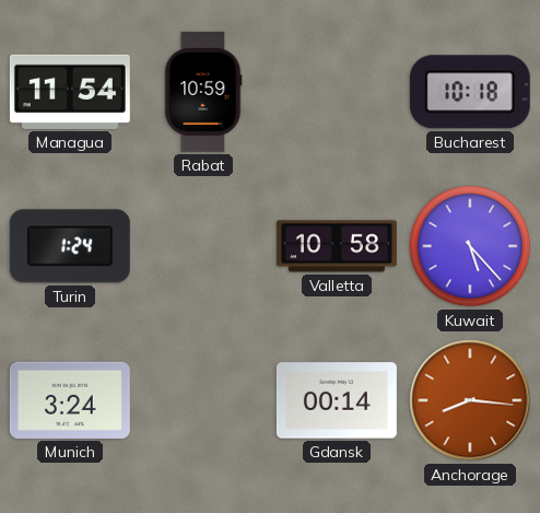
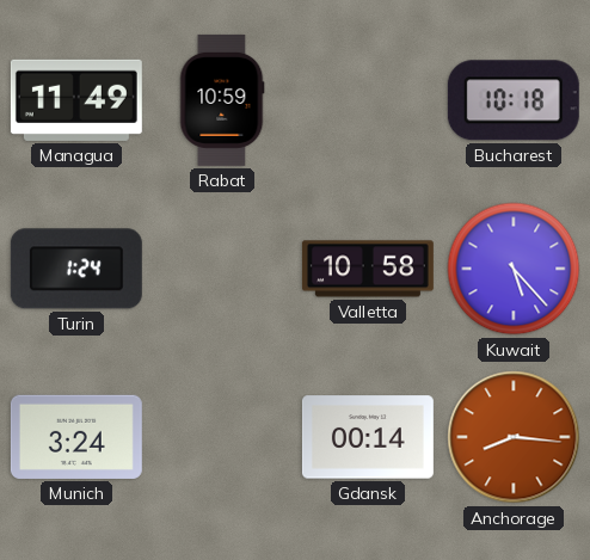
Managua: 11:54 -> 11:49
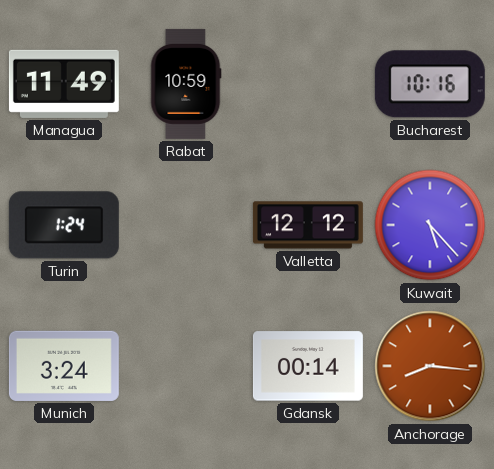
Bucharest: 10:18 -> 10:16
Valletta: 10:58 -> 12:12
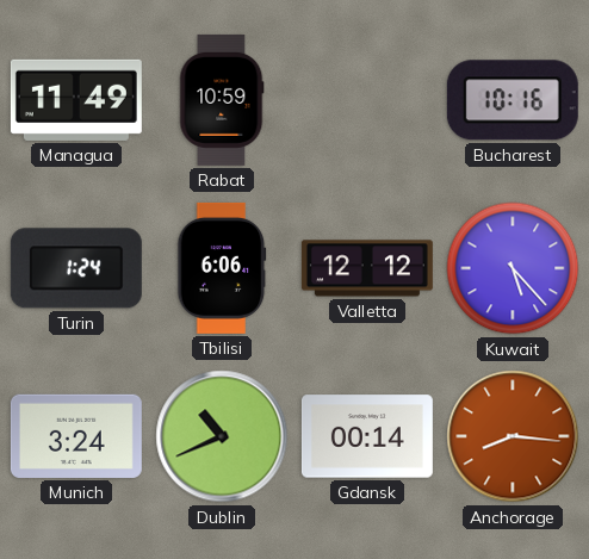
Tbilisi: none -> 6:06
Dublin: none -> 10:41
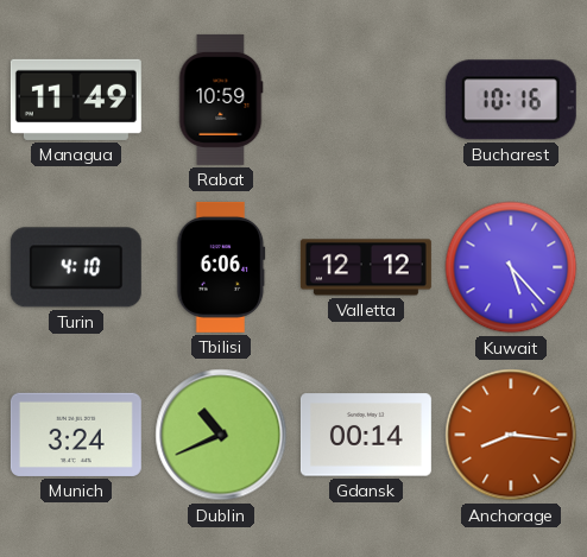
Turin: 1:24 -> 4:10
